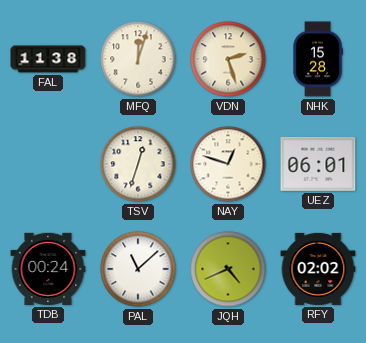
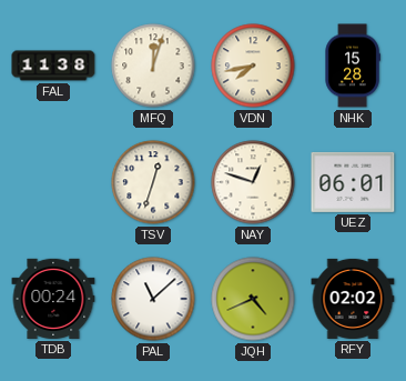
VDN: 2:27 -> 7:43
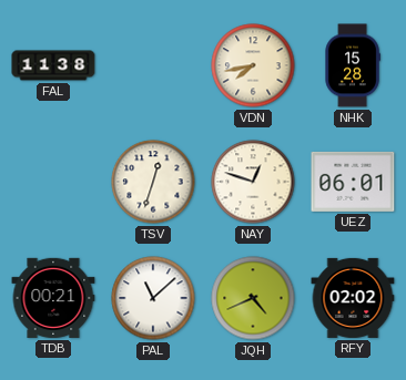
MFQ: 12:03 -> none
TDB: 00:24 -> 00:21
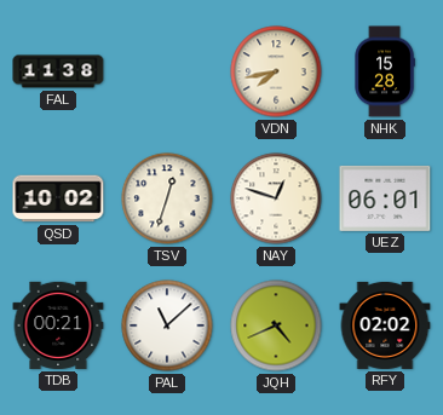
QSD: none -> 10:02
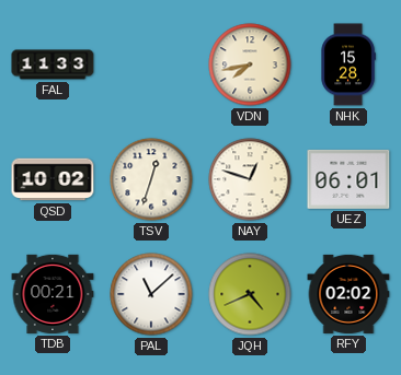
FAL: 11:38 -> 11:33
